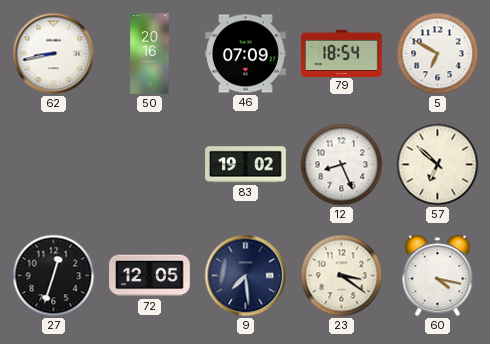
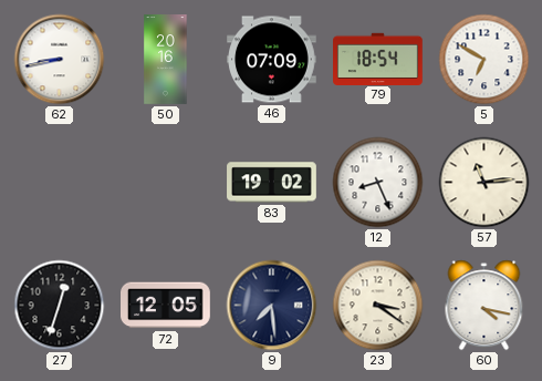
57: 6:52 -> 11:14
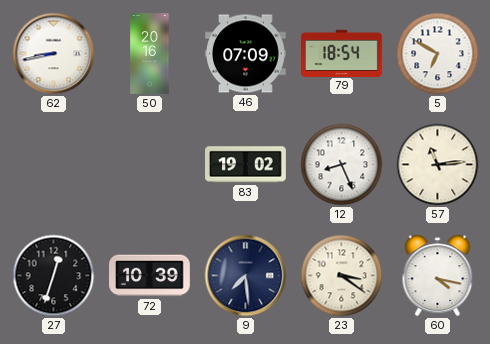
72: 12:05 -> 10:39
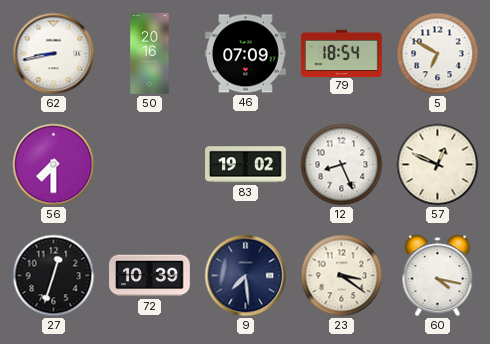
56: none -> 7:30
57: 11:14 -> 12:49
